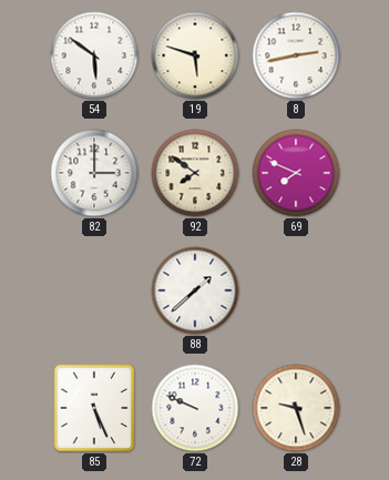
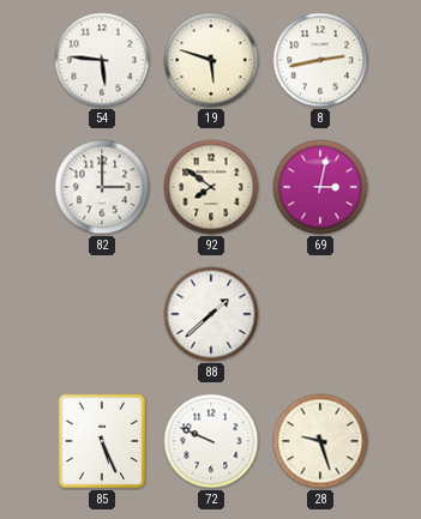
54: 5:51 -> 5:46
69: 7:49 -> 3:02
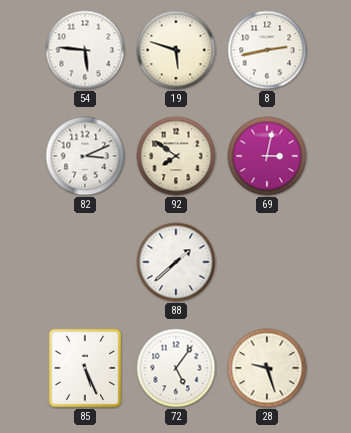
82: 3:00 -> 3:11
72: 9:49 -> 5:06
